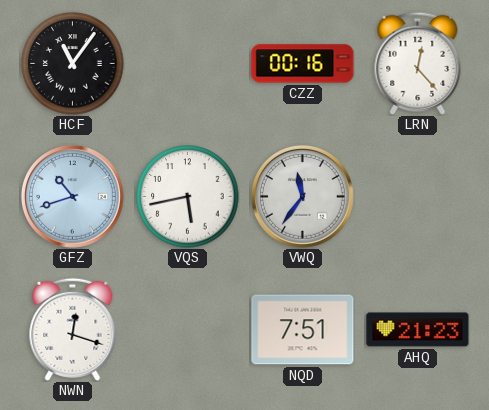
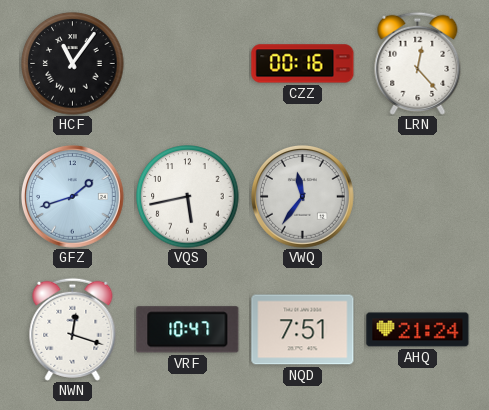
GFZ: 10:42 -> 1:42
VRF: none -> 10:47
AHQ: 21:23 -> 21:24
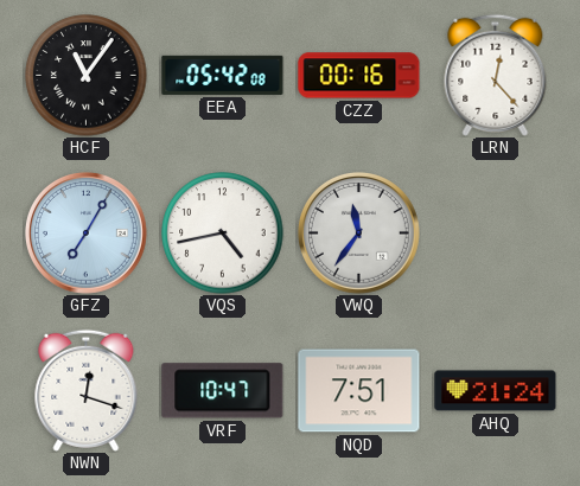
EEA: none -> 05:42
GFZ: 1:42 -> 7:05
VQS: 5:43 -> 4:43
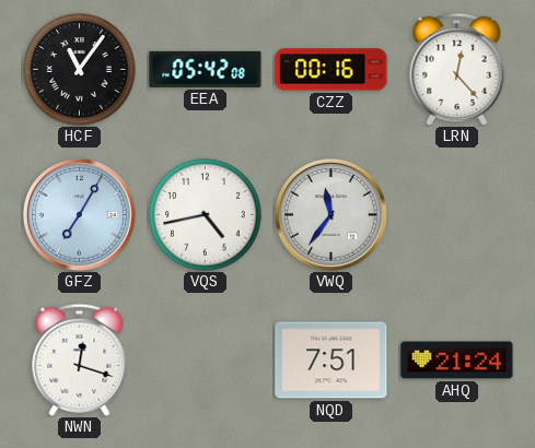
VRF: 10:47 -> none
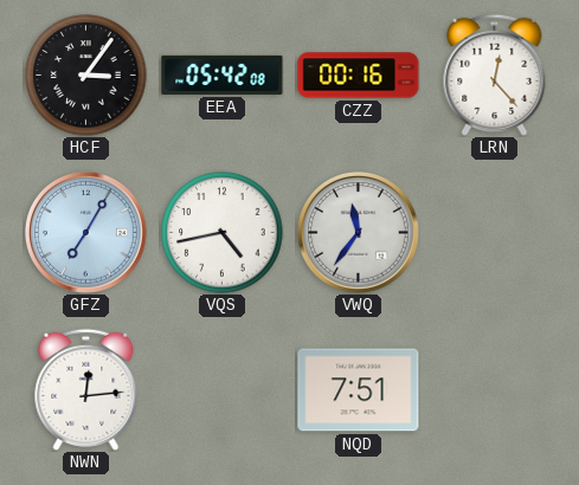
HCF: 11:06 -> 3:06
NWN: 12:18 -> 12:14
AHQ: 21:24 -> none
